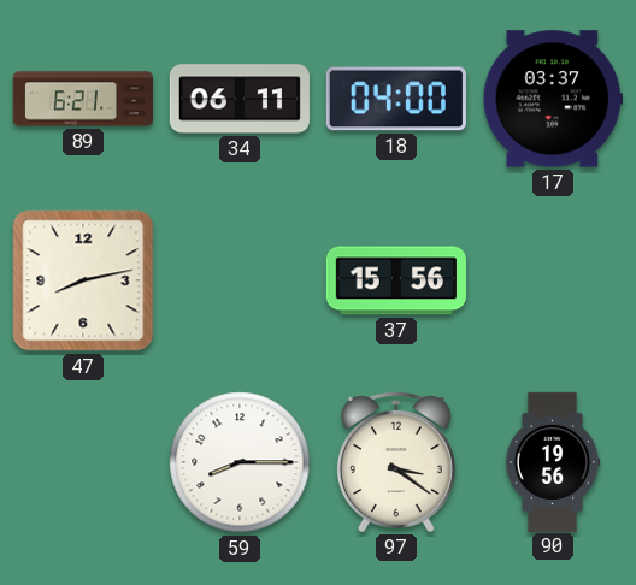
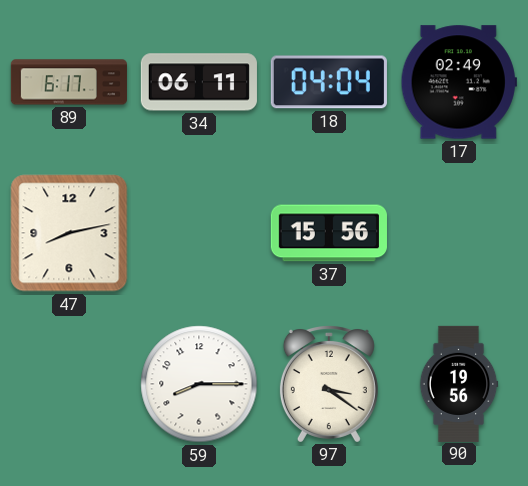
89: 6:21 -> 6:17
18: 04:00 -> 04:04
17: 03:37 -> 02:49
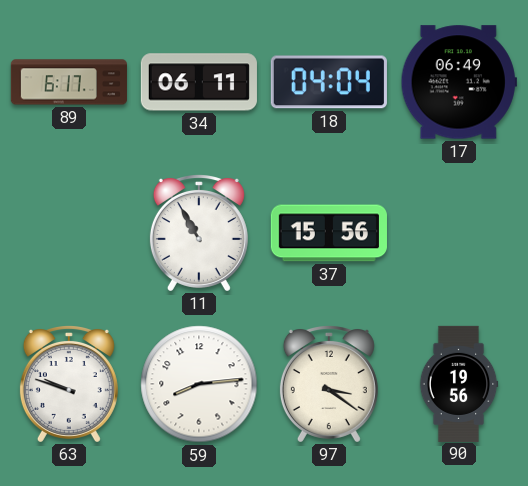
17: 02:49 -> 06:49
47: 8:13 -> none
11: none -> 10:55
63: none -> 9:48
59: 8:15 -> 8:14
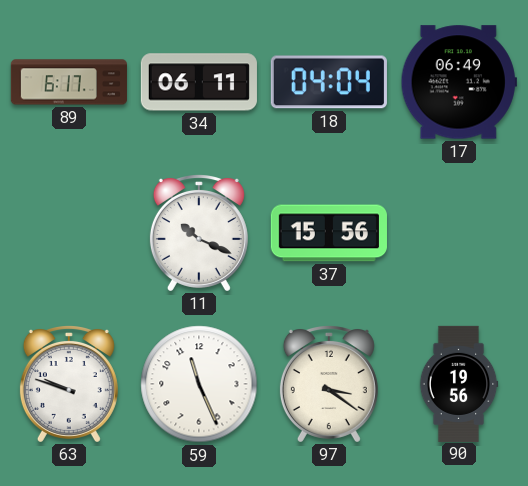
11: 10:55 -> 10:19
59: 8:14 -> 11:26
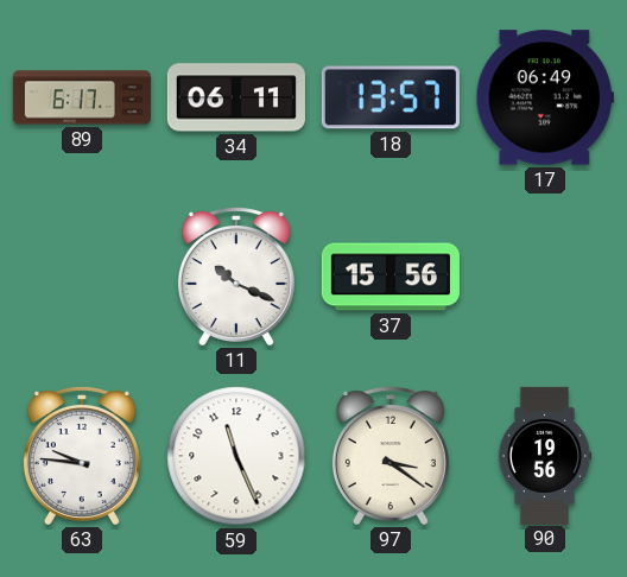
18: 04:04 -> 13:57
63: 9:48 -> 9:46
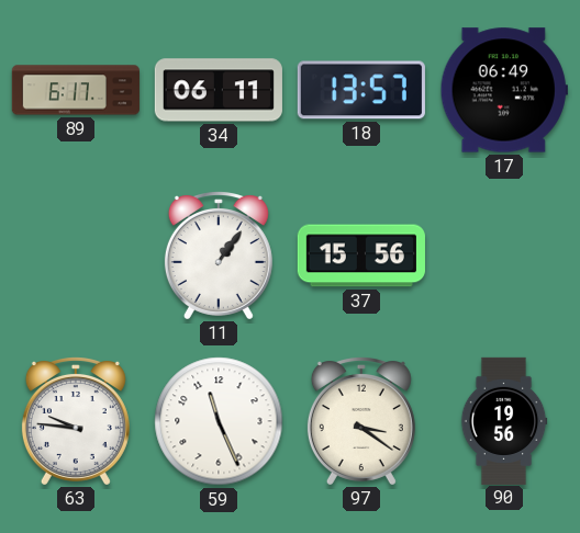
11: 10:19 -> 1:06
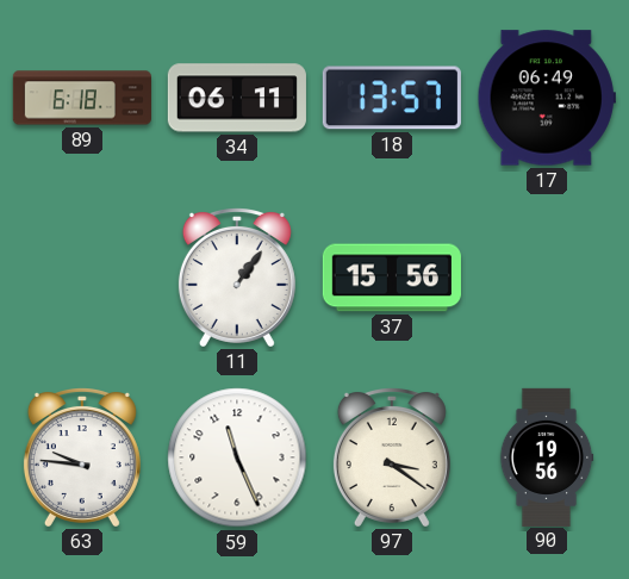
89: 6:17 -> 6:18
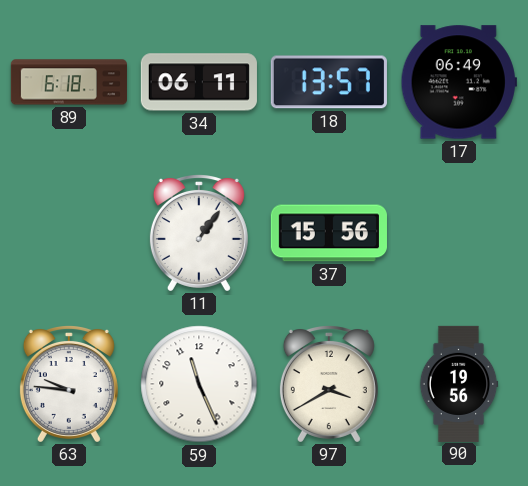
97: 3:21 -> 3:40
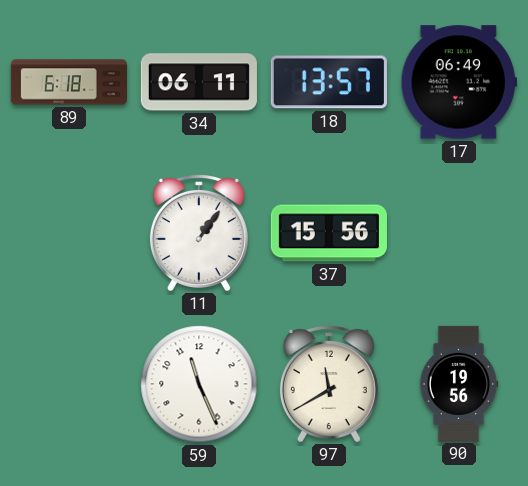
63: 9:46 -> none
97: 3:40 -> 11:40
